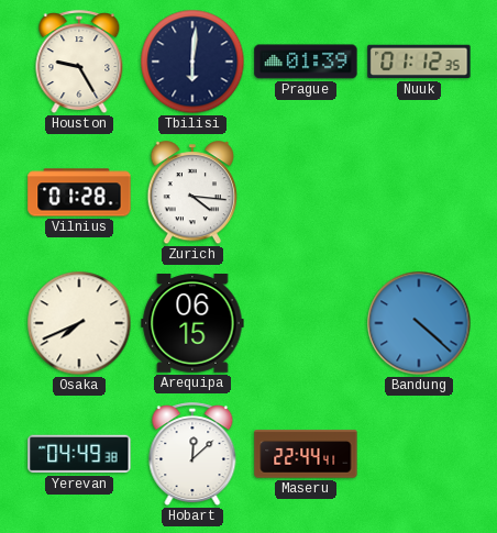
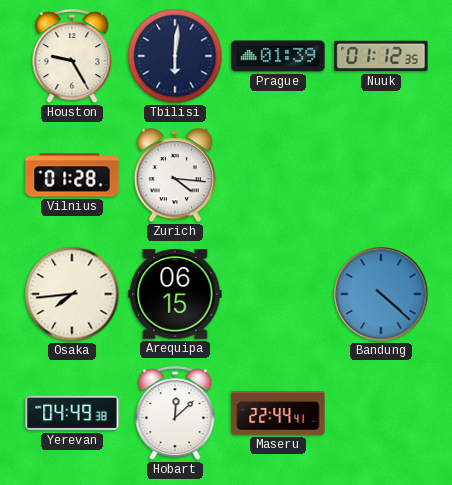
Osaka: 7:41 -> 7:44
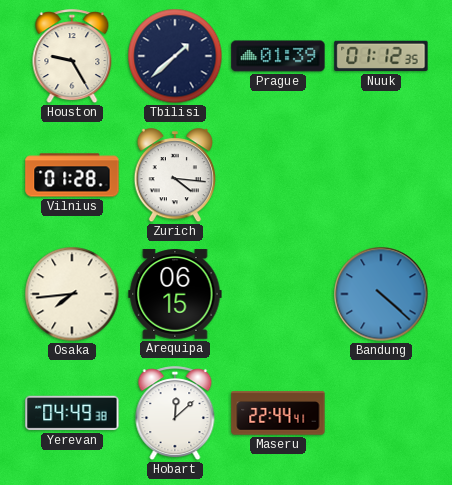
Tbilisi: 6:01 -> 1:38
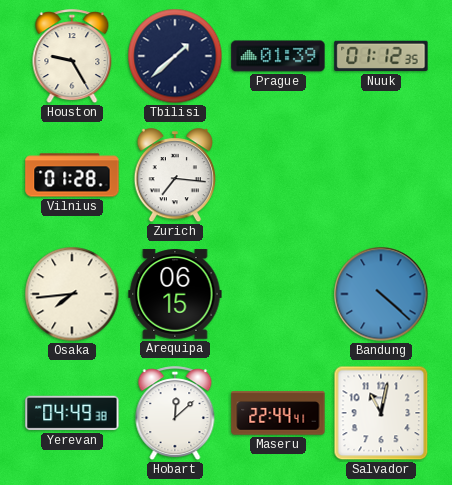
Zurich: 4:16 -> 7:16
Salvador: none -> 11:02
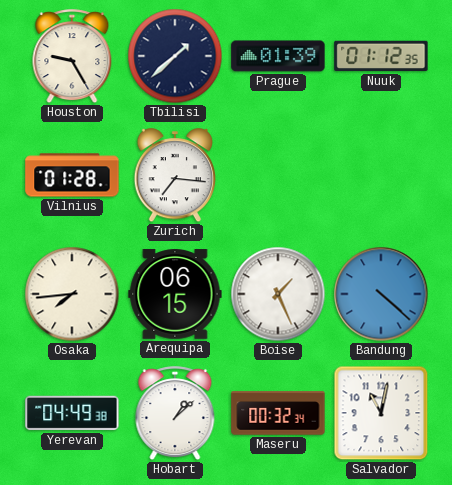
Boise: none -> 1:26
Hobart: 12:08 -> 1:08
Maseru: 22:44 -> 00:32
